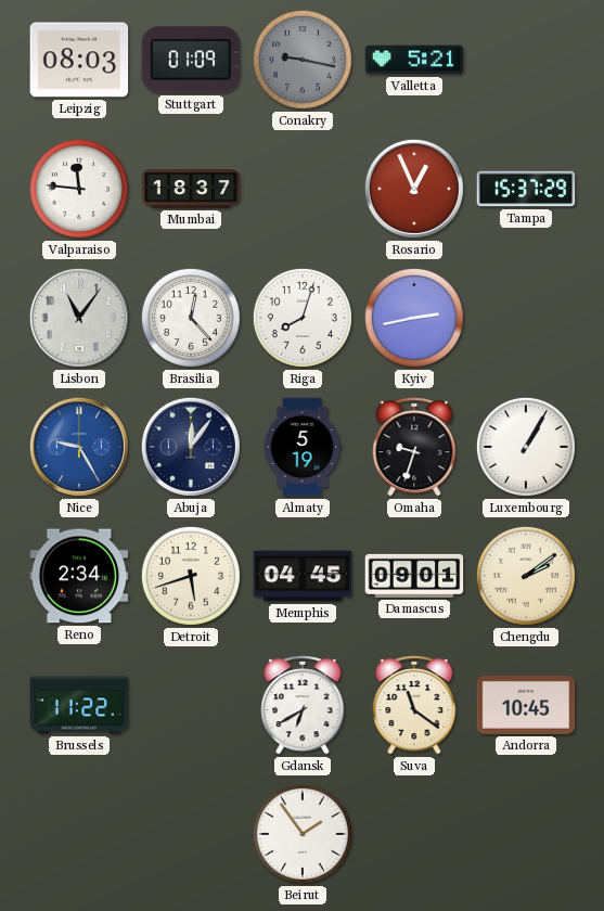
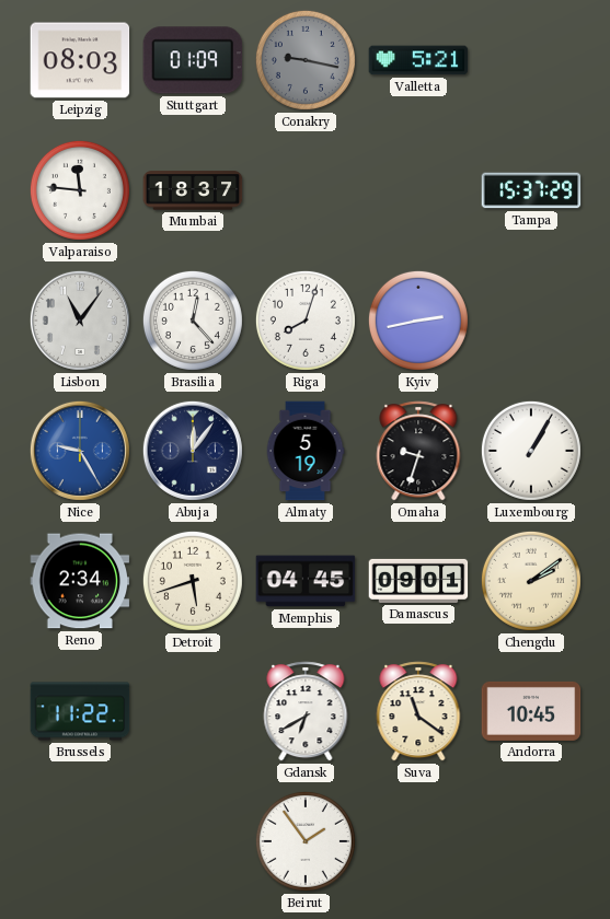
Rosario: 12:56 -> none
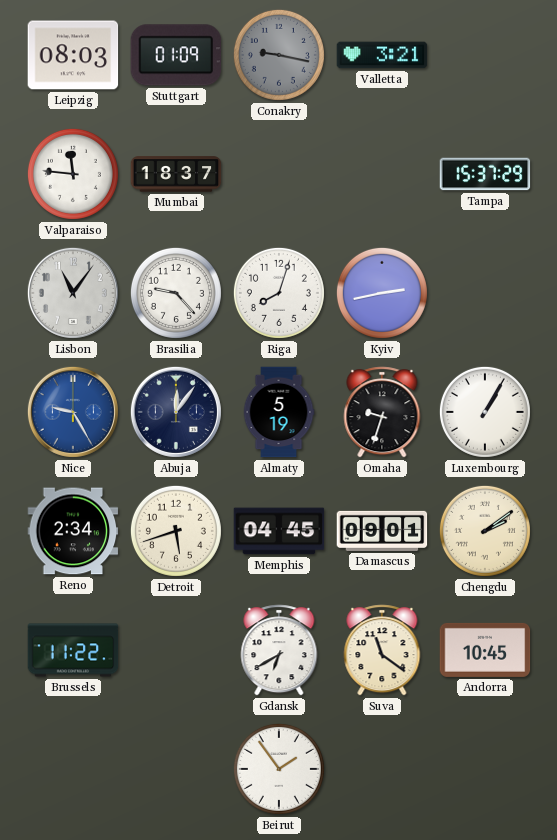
Valletta: 5:21 -> 3:21
Brasilia: 12:23 -> 9:23
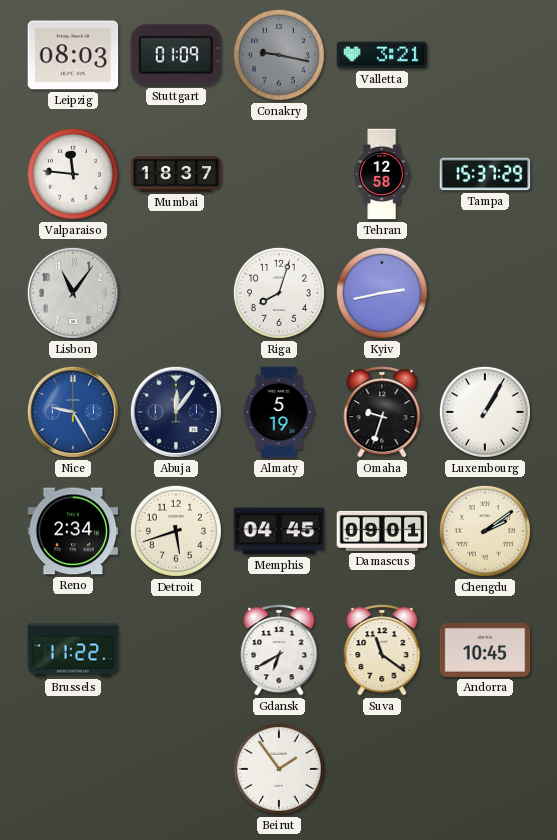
Tehran: none -> 12:58
Brasilia: 9:23 -> none
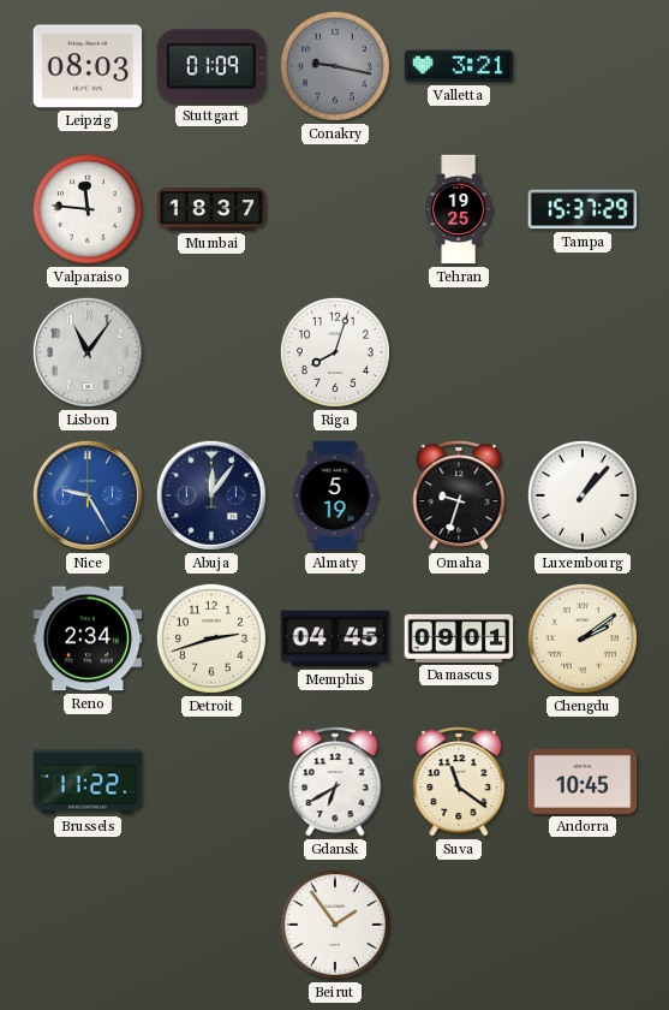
Tehran: 12:58 -> 19:25
Kyiv: 2:43 -> none
Luxembourg: 1:05 -> 1:07
Detroit: 5:42 -> 2:42
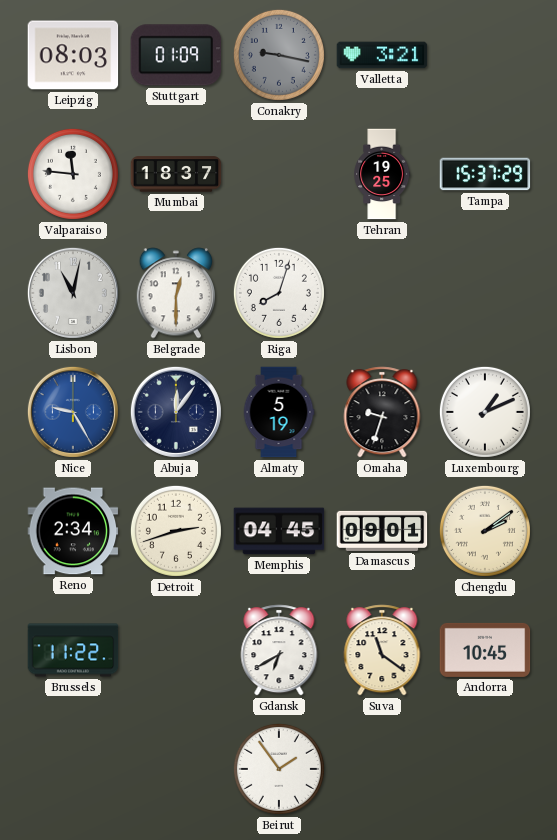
Lisbon: 11:06 -> 11:02
Belgrade: none -> 12:30
Luxembourg: 1:07 -> 1:11
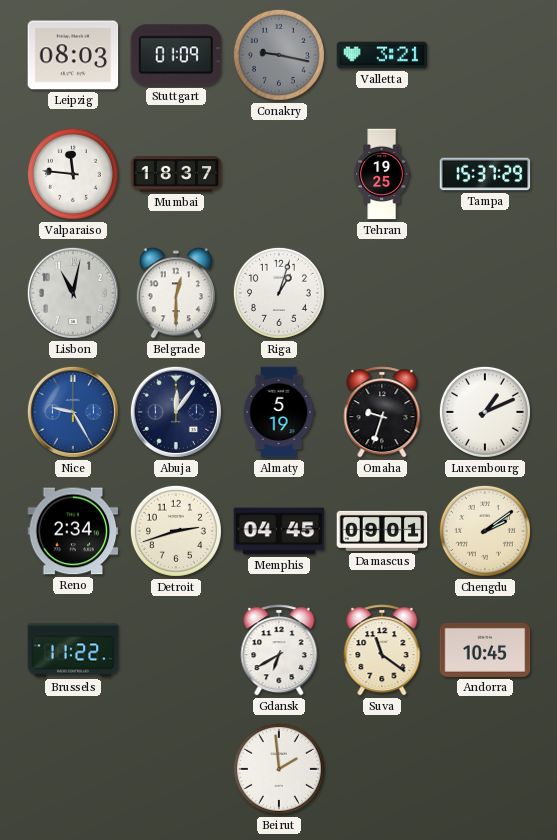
Riga: 8:03 -> 1:03
Beirut: 1:54 -> 1:59
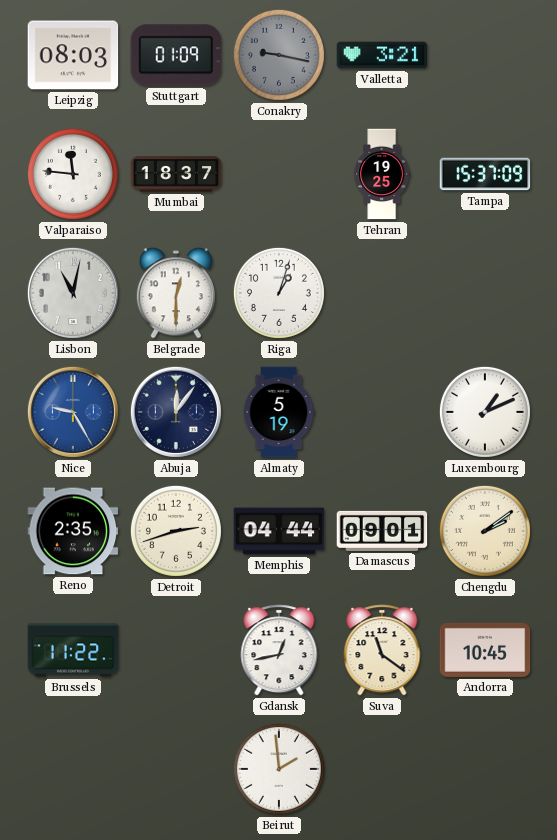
Tampa: 15:37:29 -> 15:37:09
Omaha: 9:33 -> none
Reno: 2:34 -> 2:35
Memphis: 04:45 -> 04:44
Gdansk: 6:40 -> 12:43
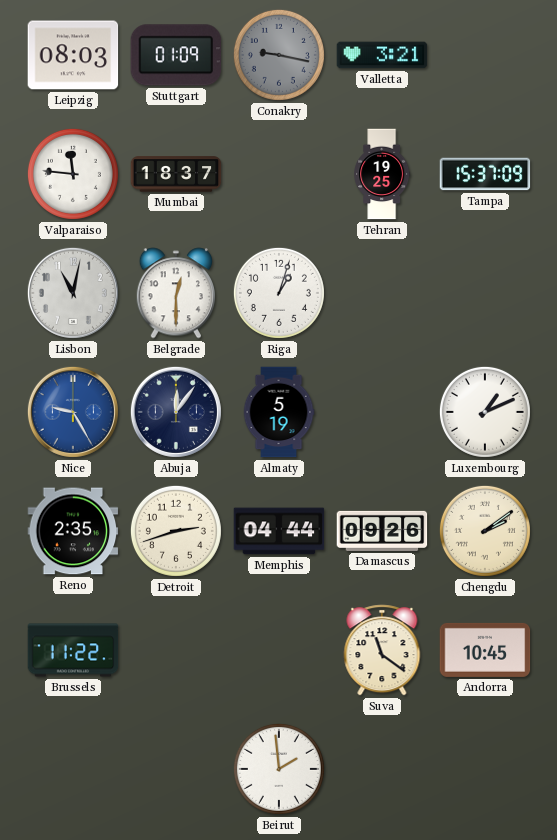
Damascus: 09:01 -> 09:26
Gdansk: 12:43 -> none
